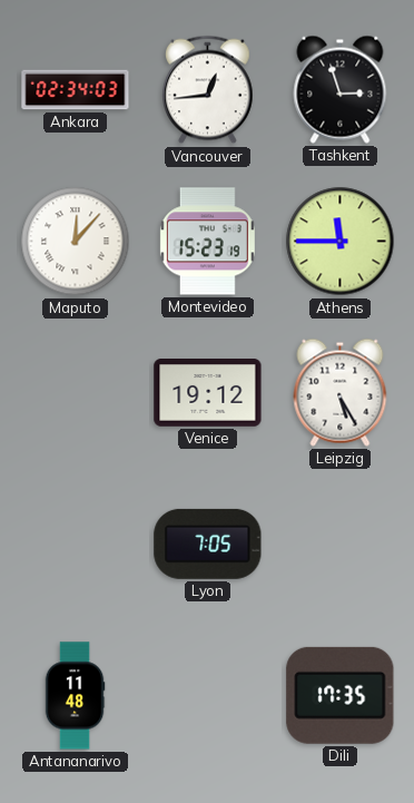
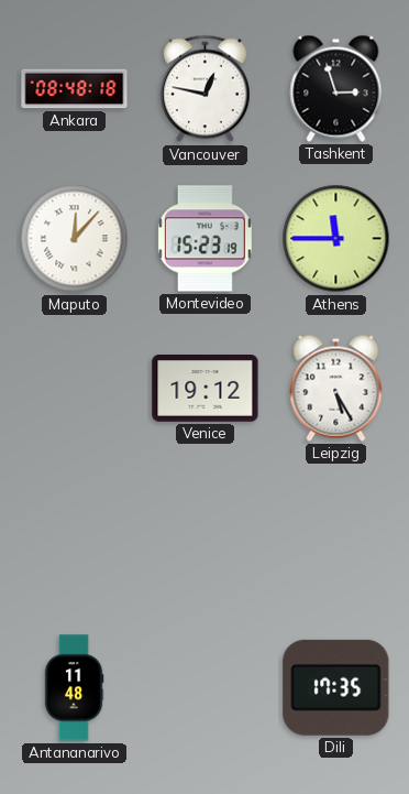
Ankara: 02:34 -> 08:48
Vancouver: 12:44 -> 12:47
Lyon: 7:05 -> none
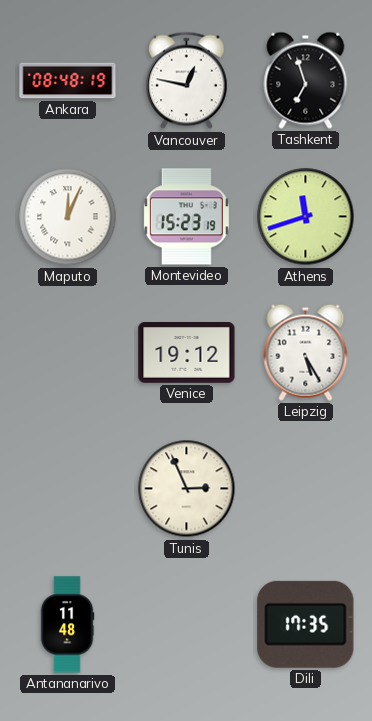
Ankara: 08:48:18 -> 08:48:19
Tashkent: 2:57 -> 6:57
Maputo: 12:07 -> 12:04
Athens: 11:45 -> 11:42
Tunis: none -> 2:56
